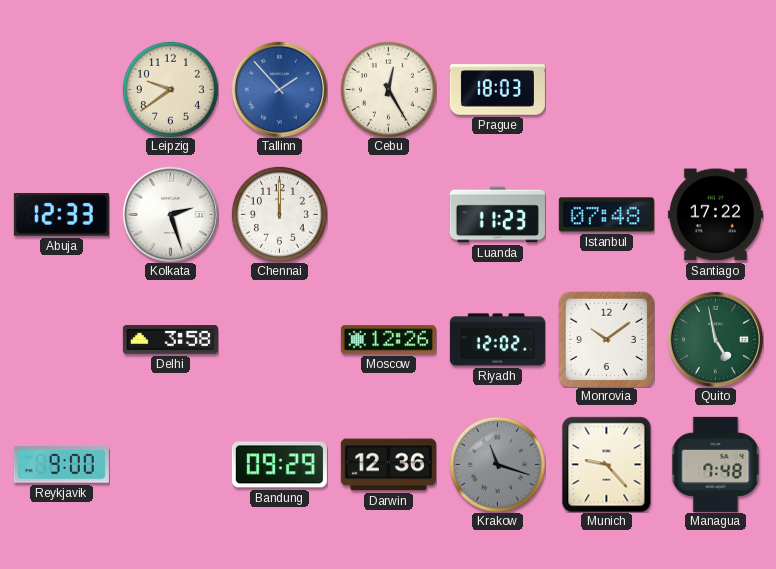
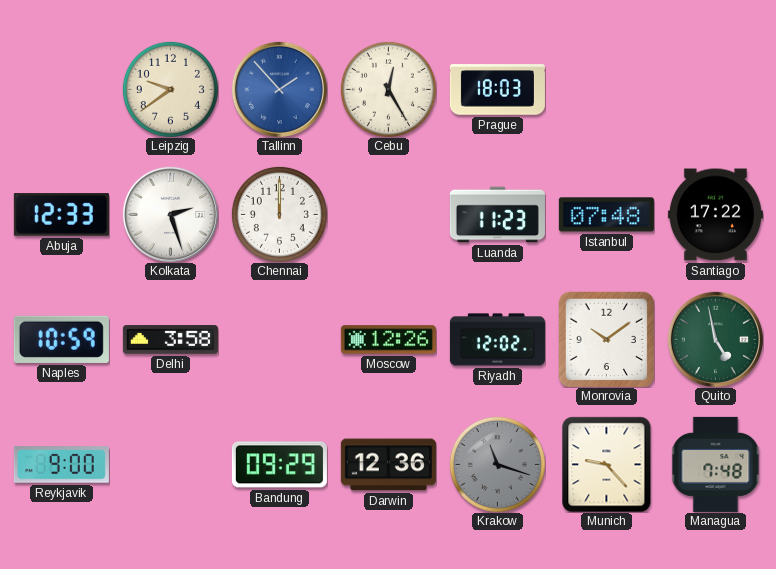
Naples: none -> 10:59
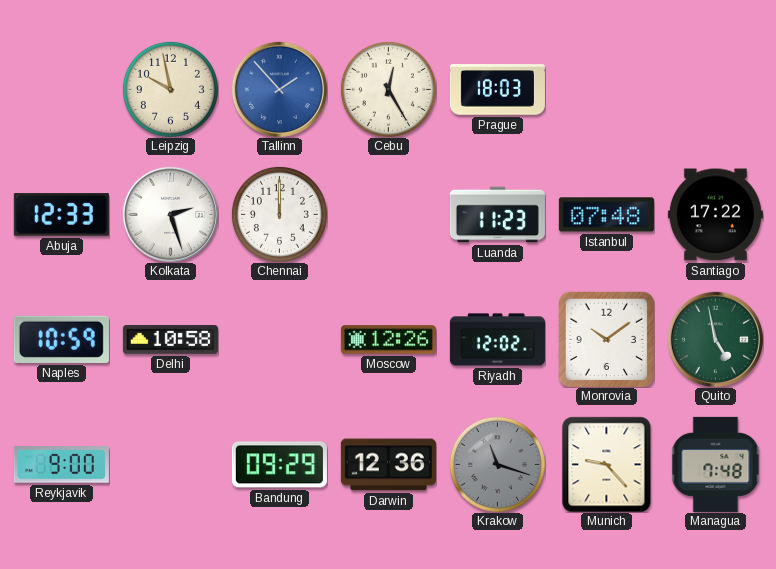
Leipzig: 9:39 -> 9:58
Delhi: 3:58 -> 10:58
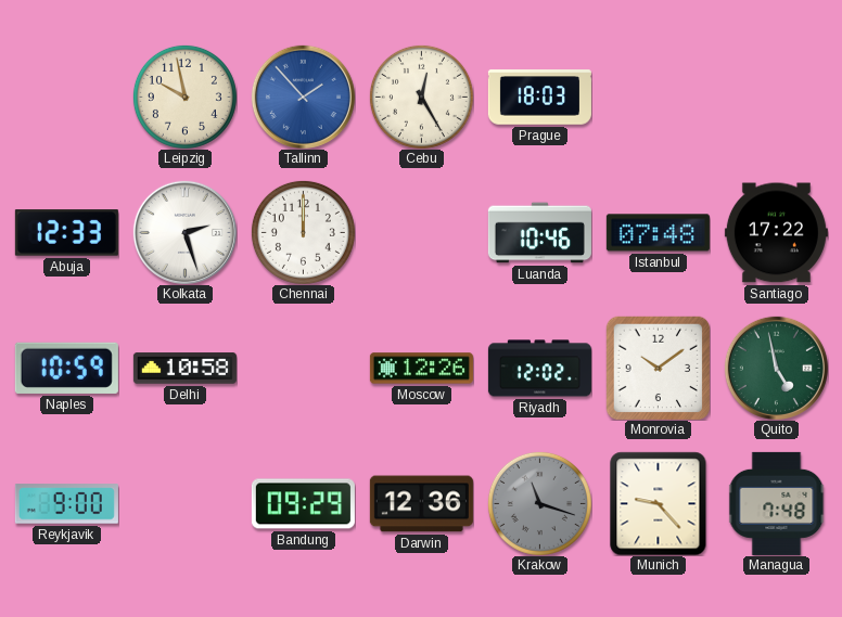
Luanda: 11:23 -> 10:46
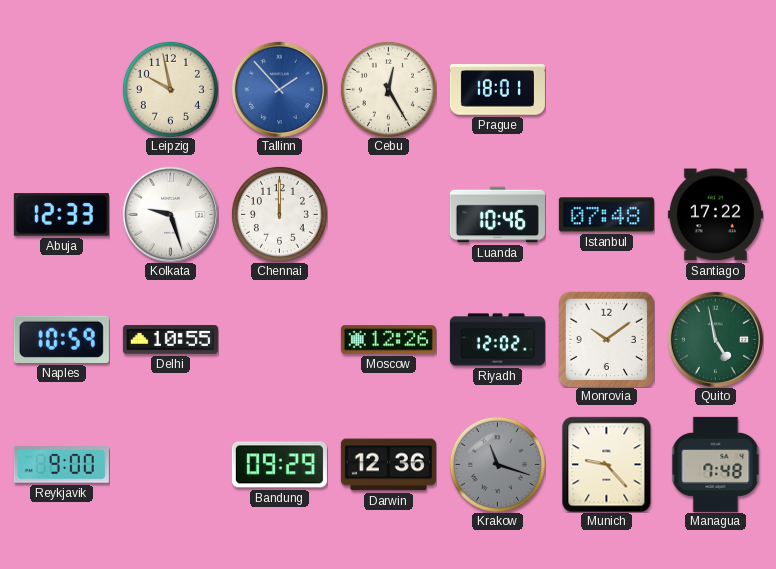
Prague: 18:03 -> 18:01
Kolkata: 2:27 -> 9:27
Delhi: 10:58 -> 10:55
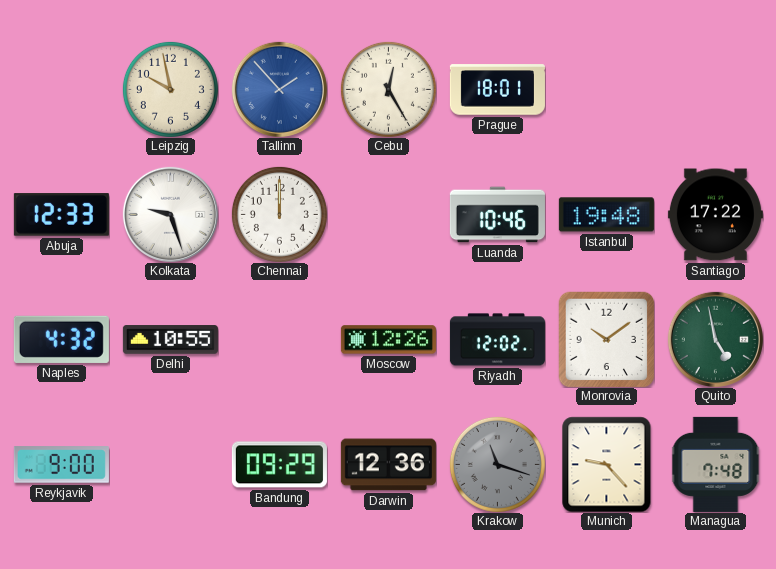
Istanbul: 07:48 -> 19:48
Naples: 10:59 -> 4:32
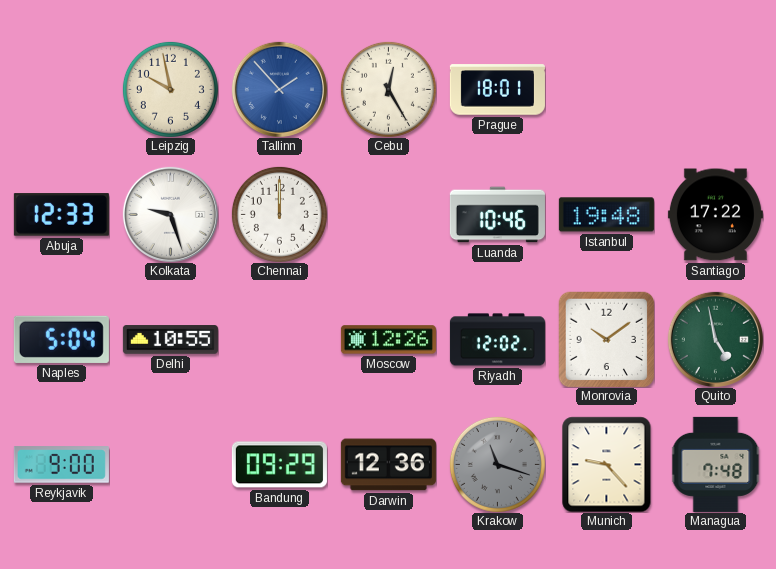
Naples: 4:32 -> 5:04
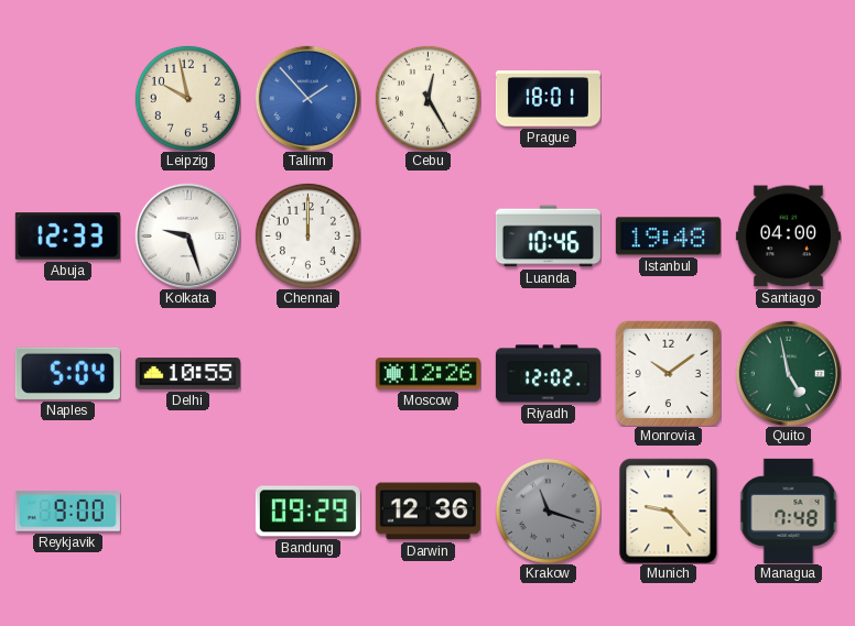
Santiago: 17:22 -> 04:00
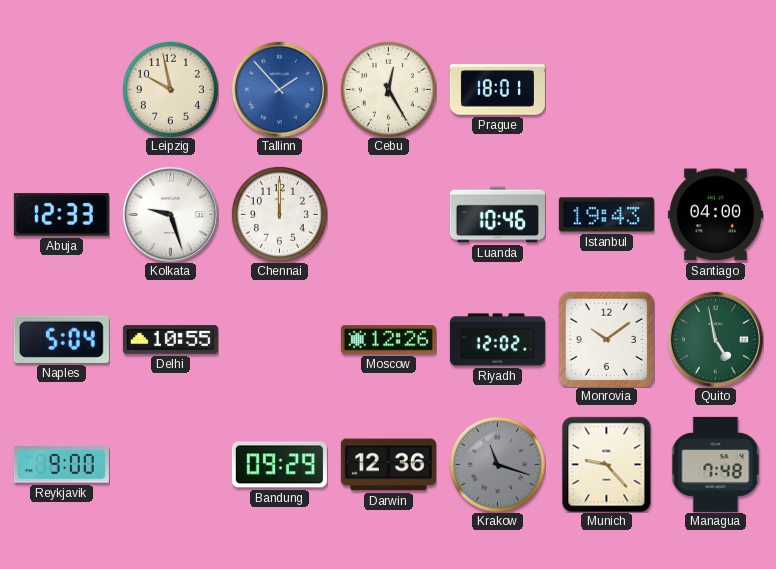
Istanbul: 19:48 -> 19:43
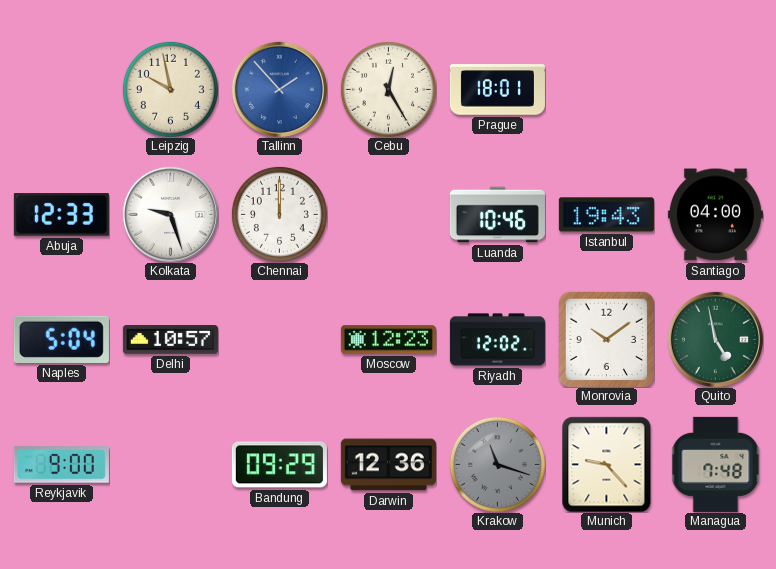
Delhi: 10:55 -> 10:57
Moscow: 12:26 -> 12:23
